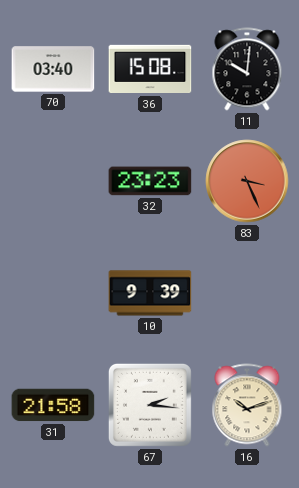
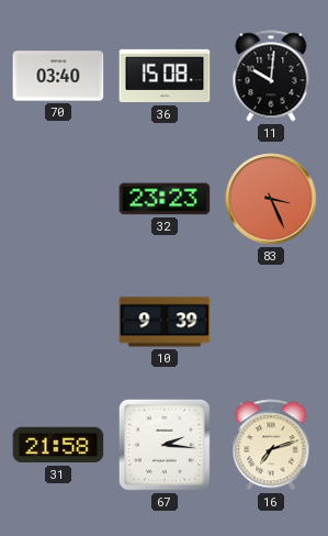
16: 10:12 -> 7:12
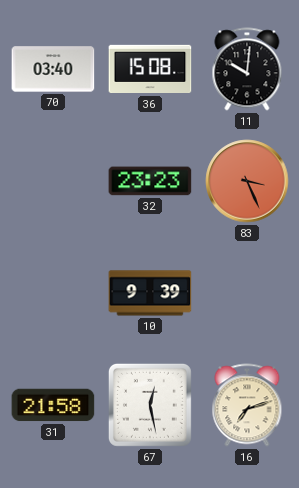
67: 2:16 -> 12:28
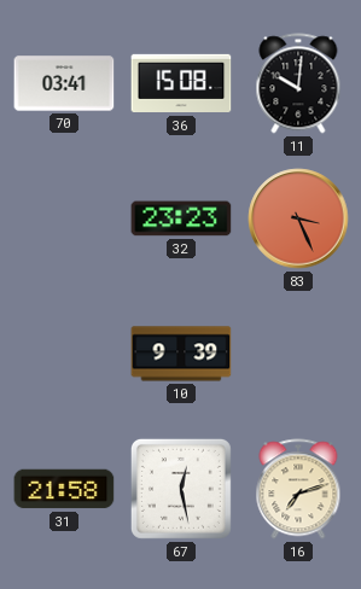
70: 03:40 -> 03:41
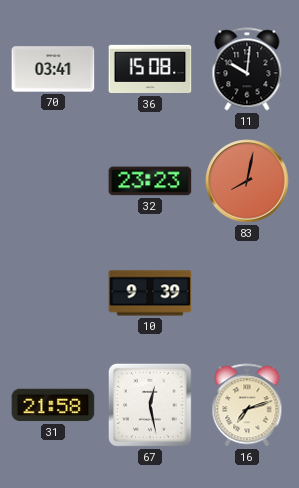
83: 3:26 -> 8:02
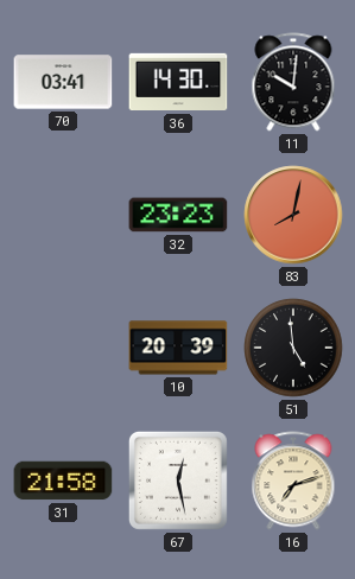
36: 15:08 -> 14:30
10: 9:39 -> 20:39
51: none -> 4:59
